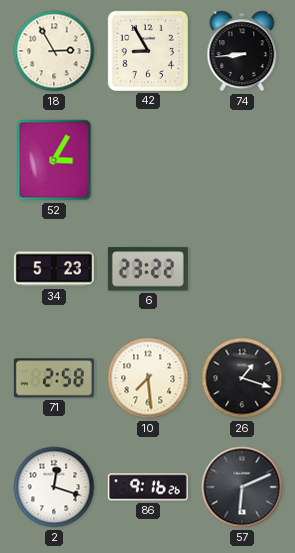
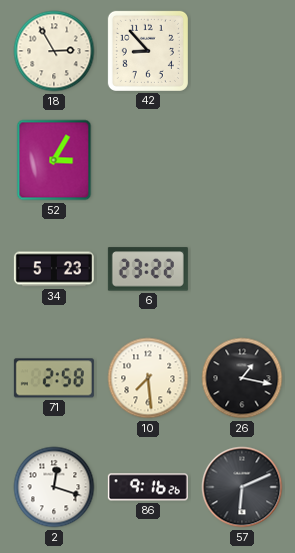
42: 8:55 -> 8:53
74: 8:44 -> none
26: 1:18 -> 1:17
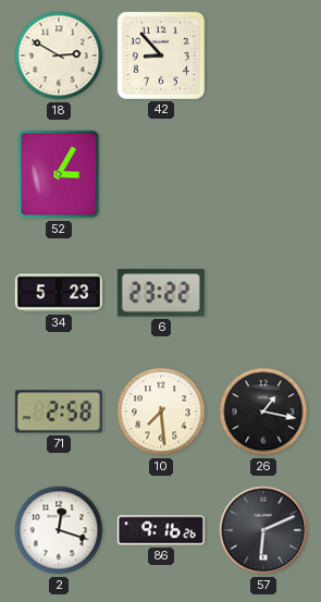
18: 2:55 -> 2:50
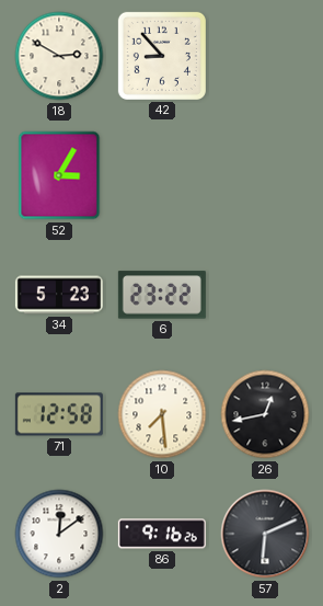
71: 2:58 -> 12:58
26: 1:17 -> 12:43
2: 12:18 -> 12:09
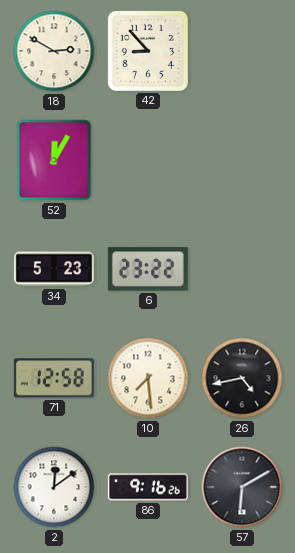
52: 3:05 -> 12:05
26: 12:43 -> 4:43
57: 6:11 -> 6:10
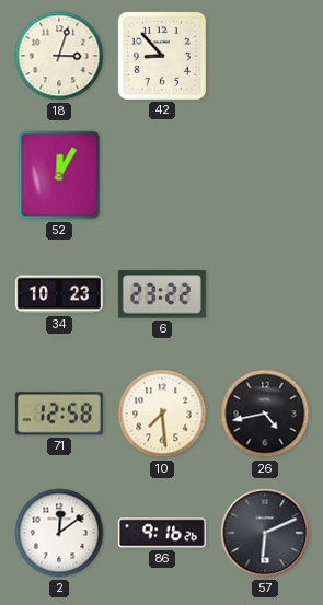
18: 2:50 -> 3:03
34: 5:23 -> 10:23
57: 6:10 -> 6:11
